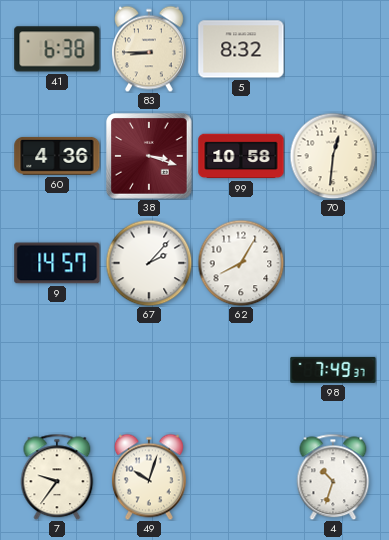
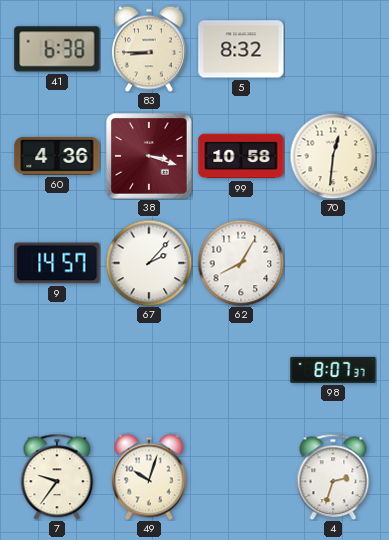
98: 7:49 -> 8:07
4: 10:33 -> 2:33
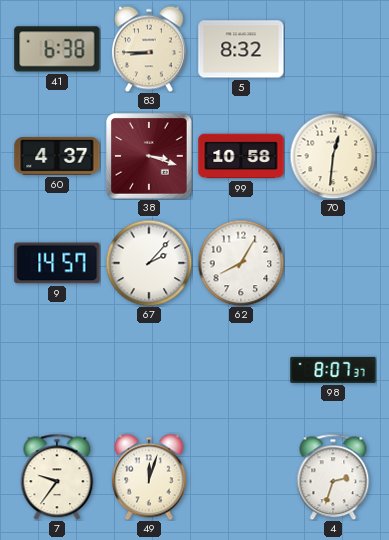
60: 4:36 -> 4:37
49: 10:03 -> 12:03
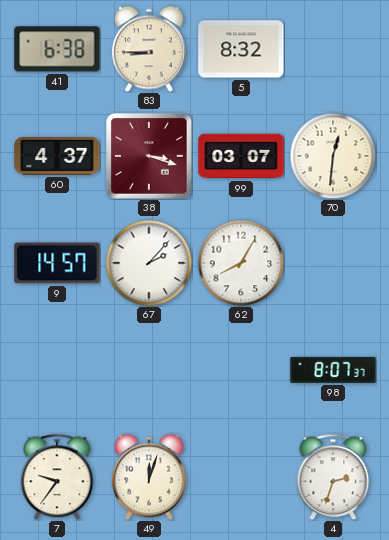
99: 10:58 -> 03:07
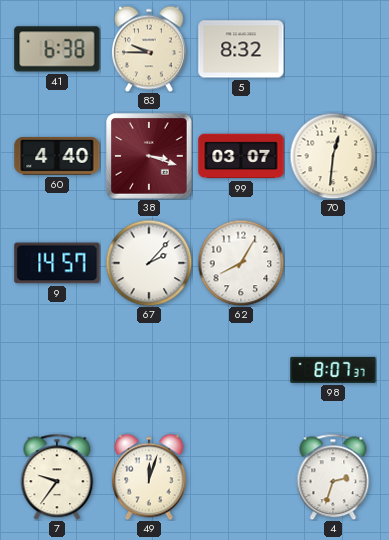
83: 8:45 -> 9:45
60: 4:37 -> 4:40
